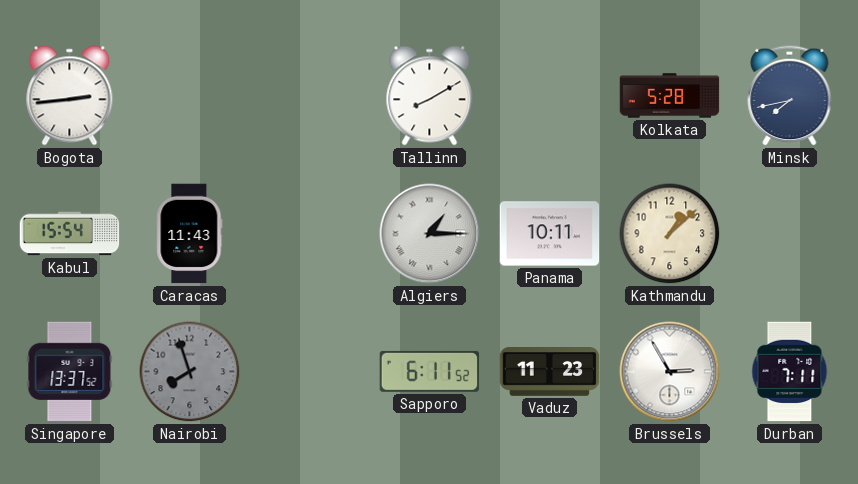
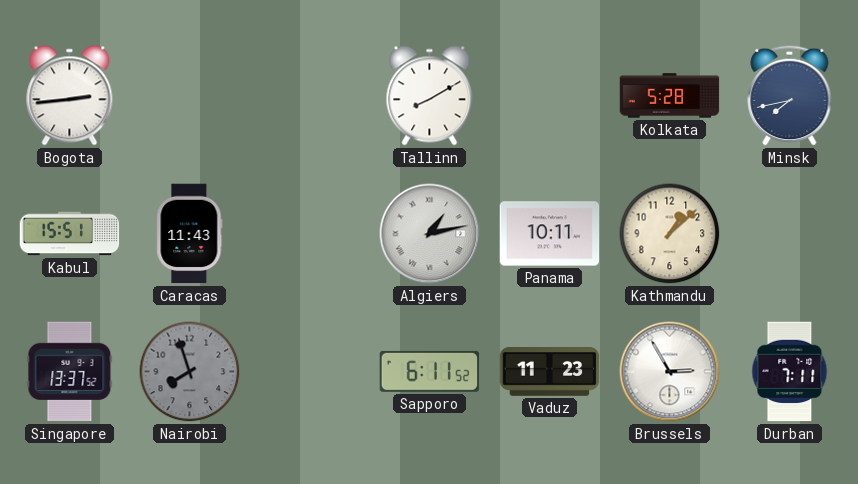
Kabul: 15:54 -> 15:51
Algiers: 1:15 -> 1:13
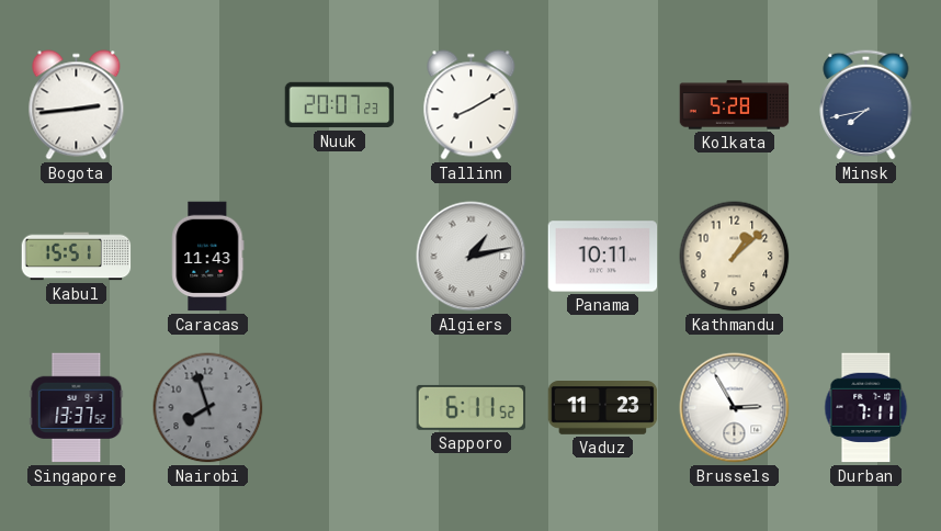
Nuuk: none -> 20:07
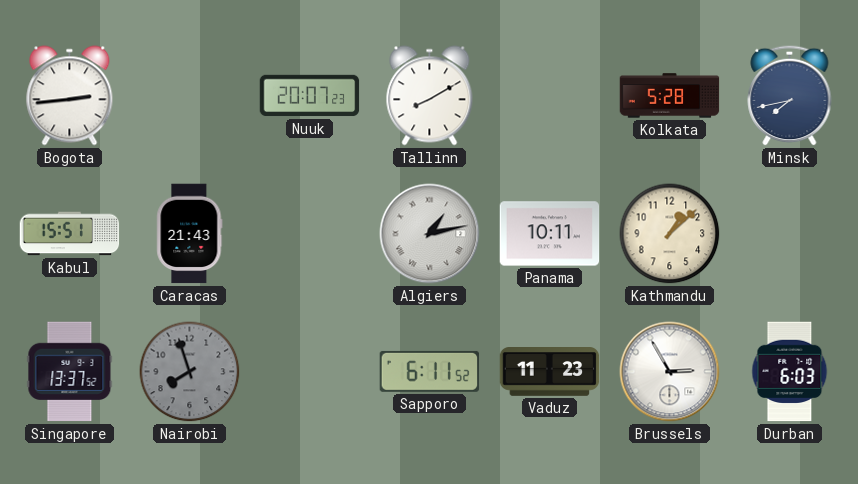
Caracas: 11:43 -> 21:43
Durban: 7:11 -> 6:03
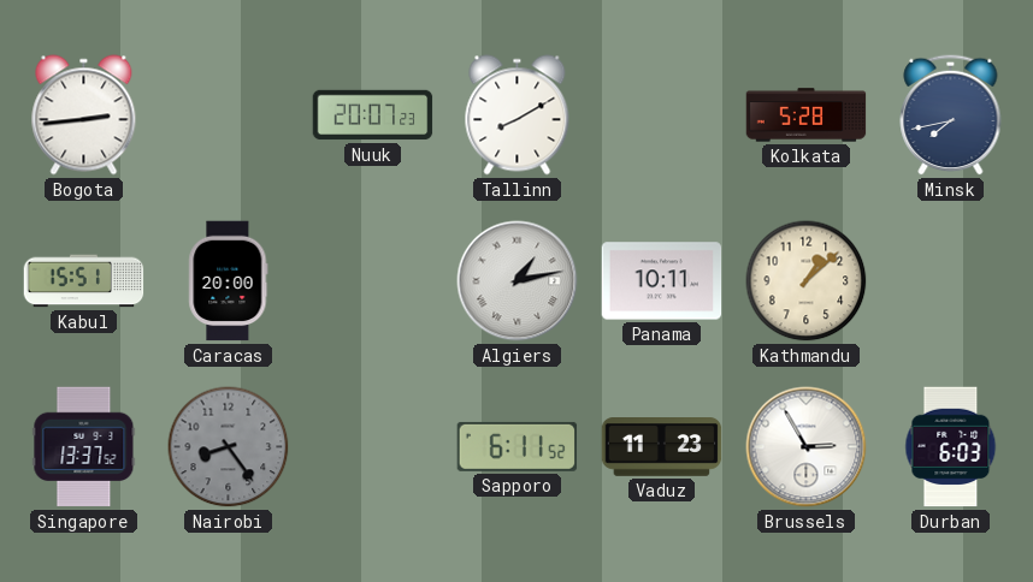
Caracas: 21:43 -> 20:00
Nairobi: 7:57 -> 8:24
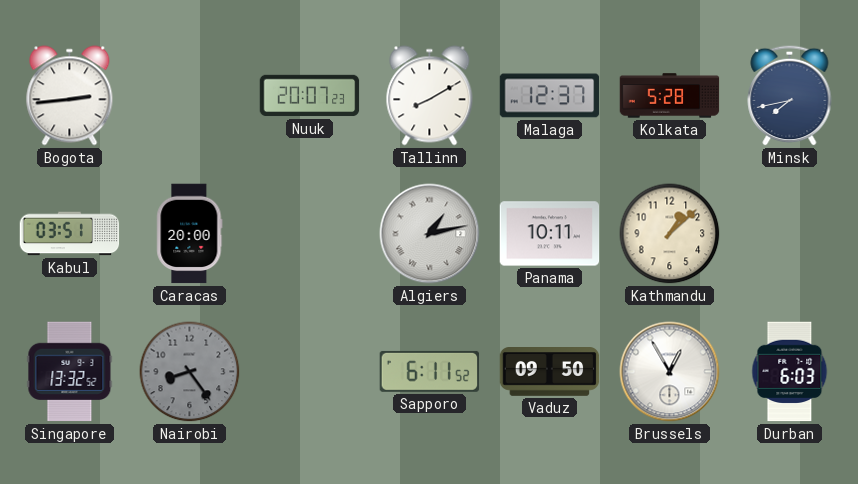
Malaga: none -> 12:37
Kabul: 15:51 -> 03:51
Singapore: 13:37 -> 13:32
Vaduz: 11:23 -> 09:50
Brussels: 2:55 -> 12:55
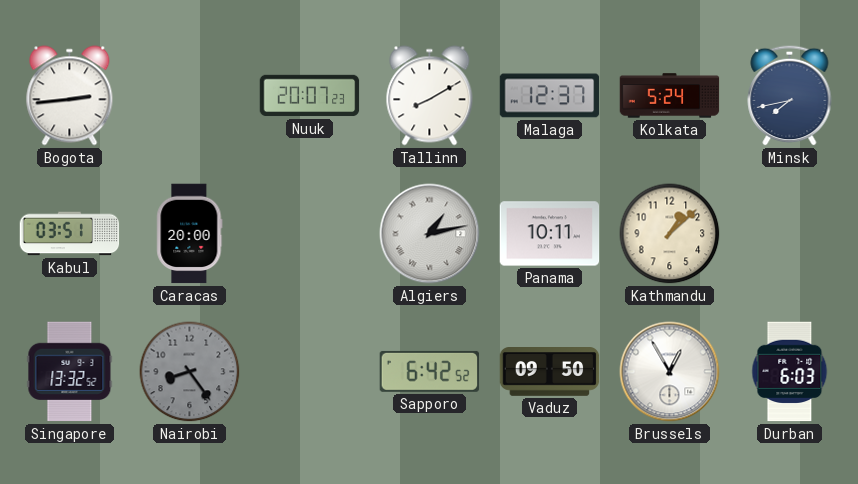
Kolkata: 5:28 -> 5:24
Sapporo: 6:11 -> 6:42
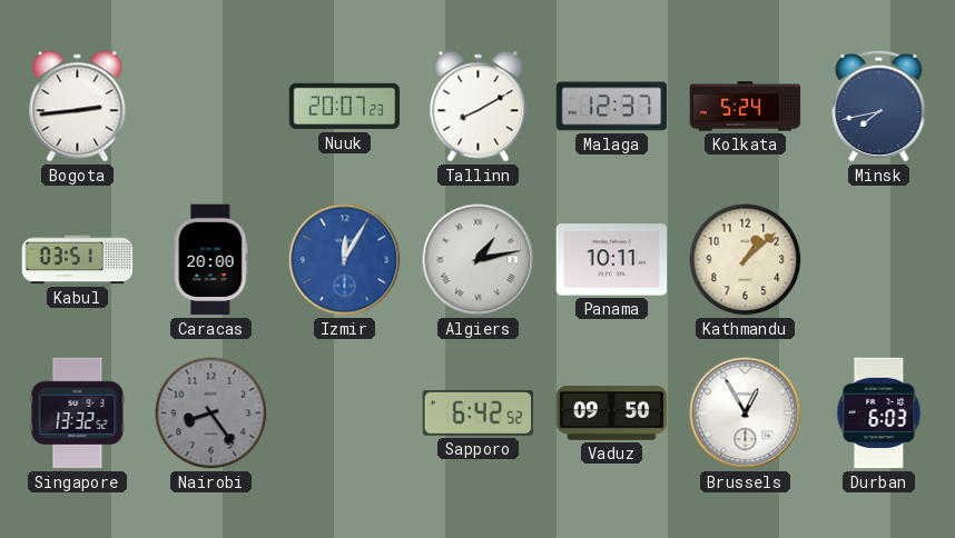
Izmir: none -> 12:05
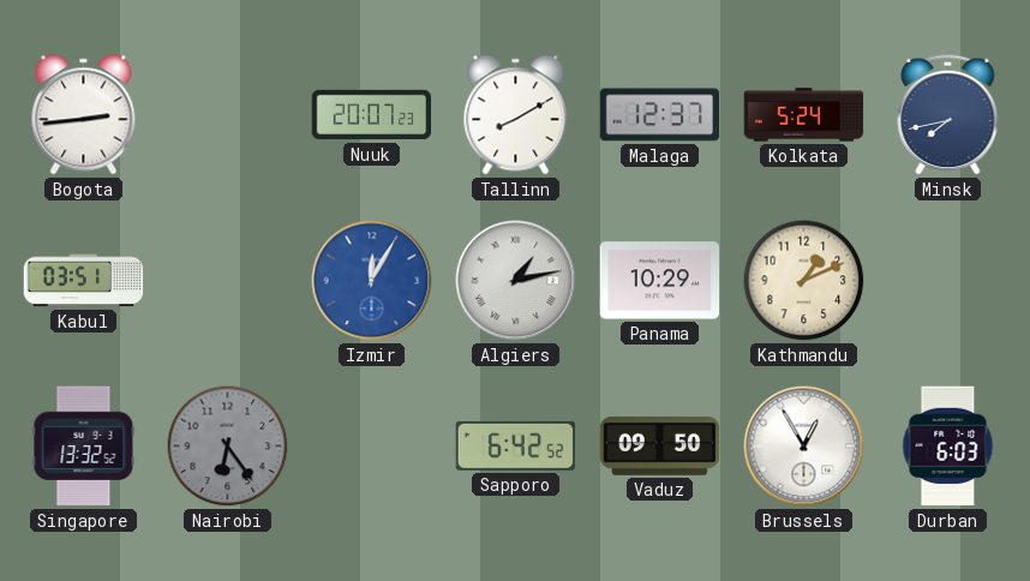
Caracas: 20:00 -> none
Panama: 10:11 -> 10:29
Kathmandu: 1:08 -> 1:11
Nairobi: 8:24 -> 6:24
